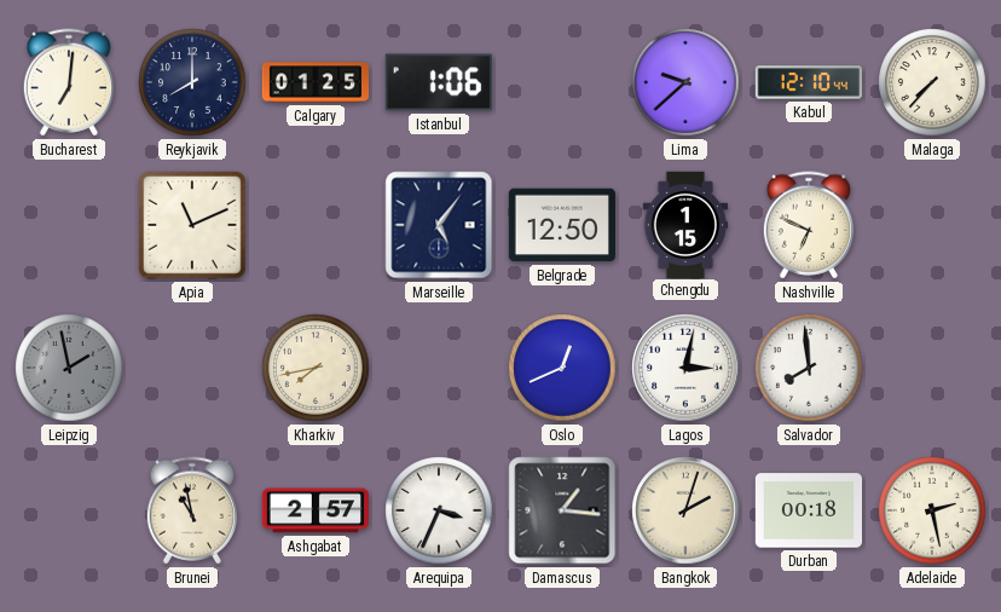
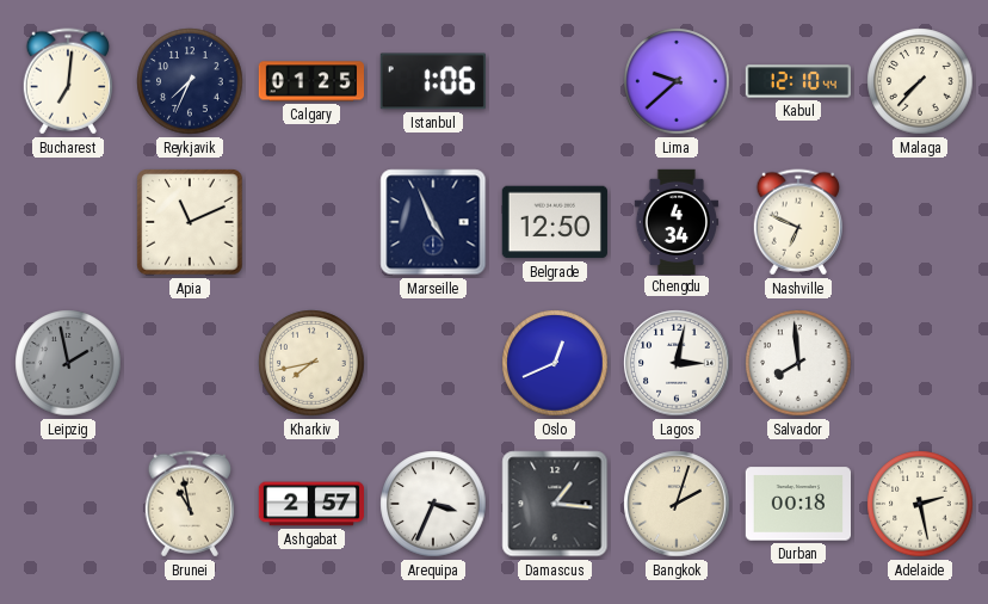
Reykjavik: 8:00 -> 7:34
Marseille: 5:06 -> 4:56
Chengdu: 1:15 -> 4:34
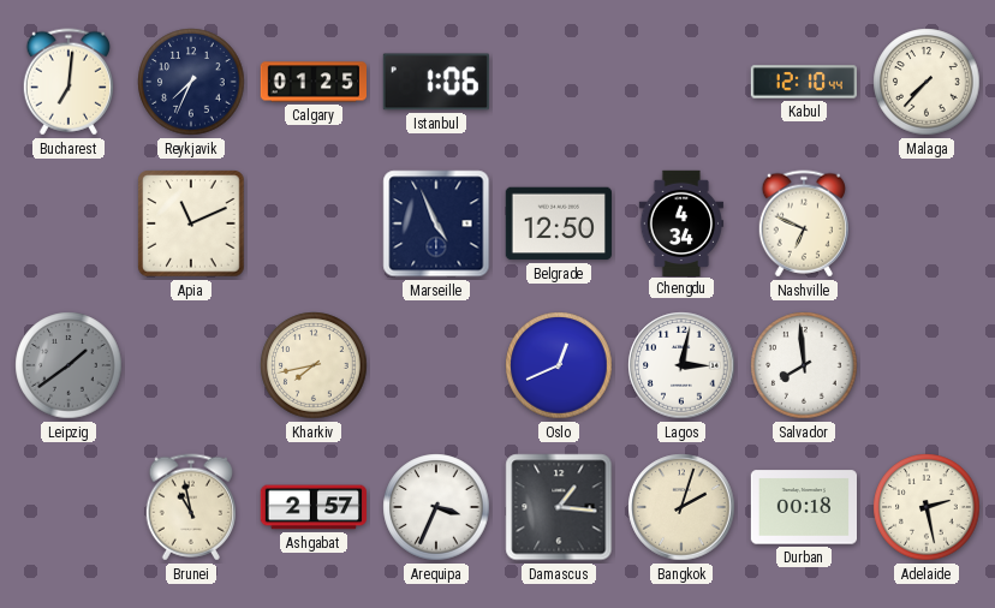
Lima: 9:38 -> none
Leipzig: 1:58 -> 1:39
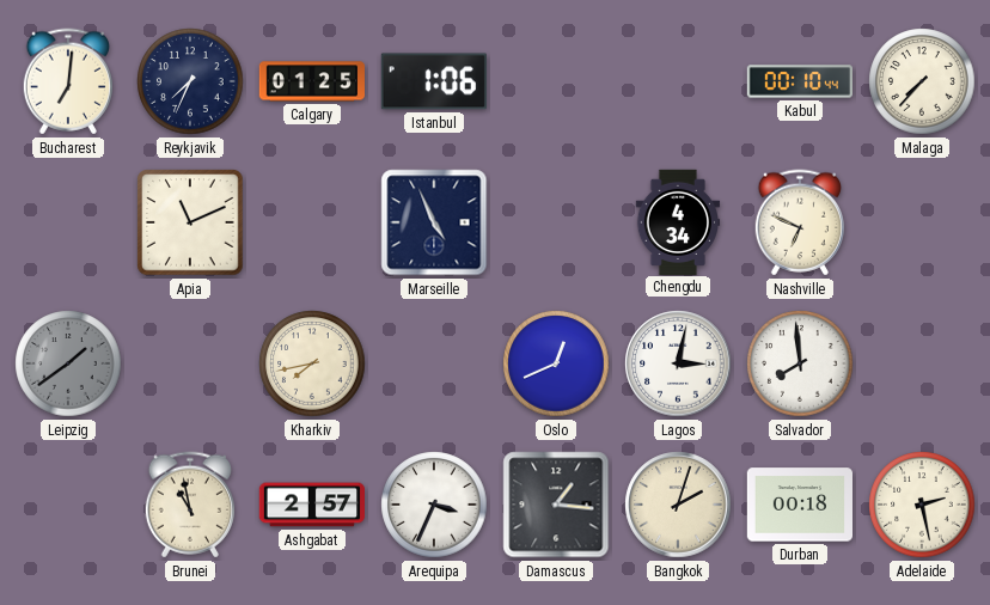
Kabul: 12:10 -> 00:10
Belgrade: 12:50 -> none
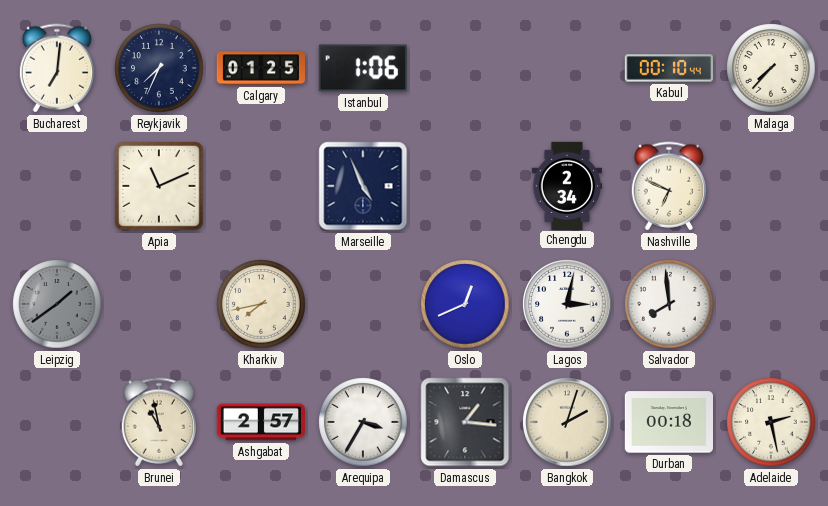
Chengdu: 4:34 -> 2:34
Arequipa: 3:34 -> 3:35
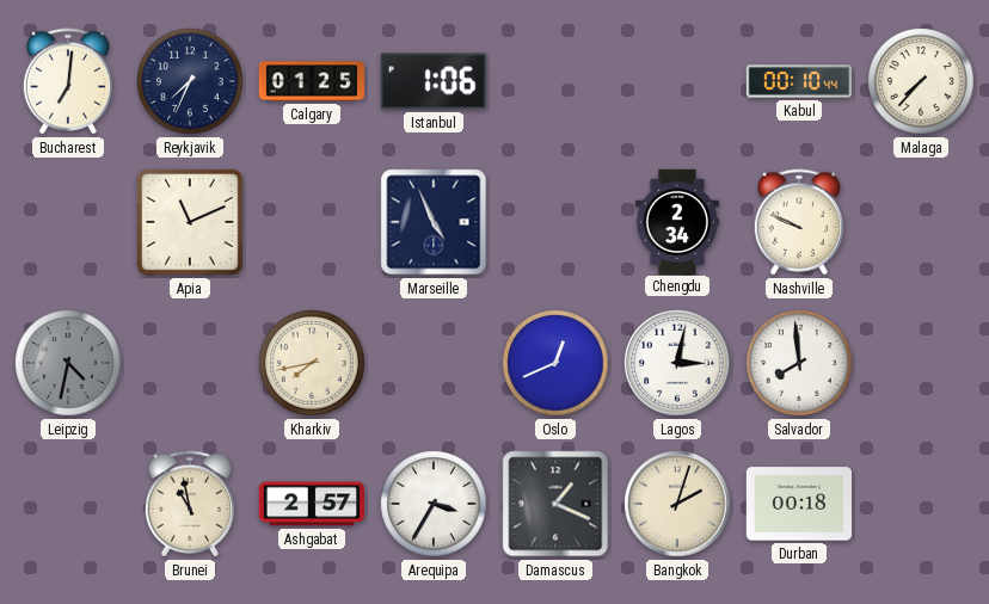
Nashville: 6:49 -> 9:49
Leipzig: 1:39 -> 4:32
Damascus: 1:16 -> 1:19
Adelaide: 2:28 -> none
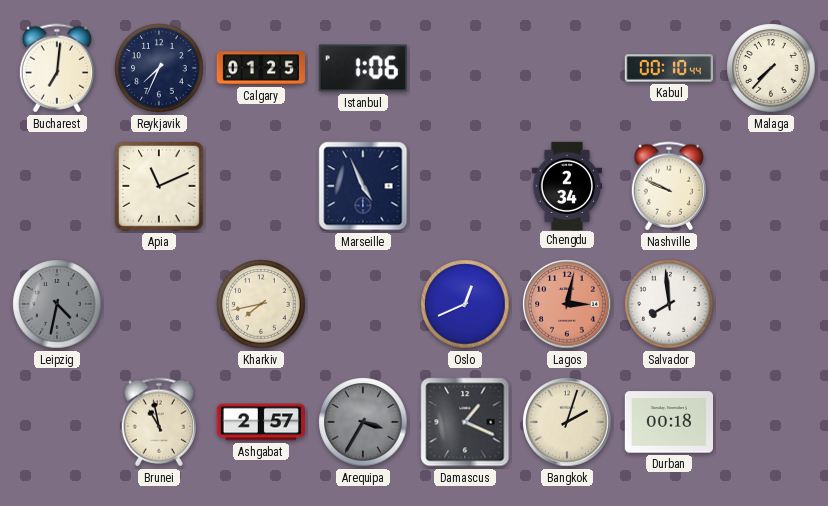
Lagos dial: white -> salmon
Arequipa dial: white -> grey
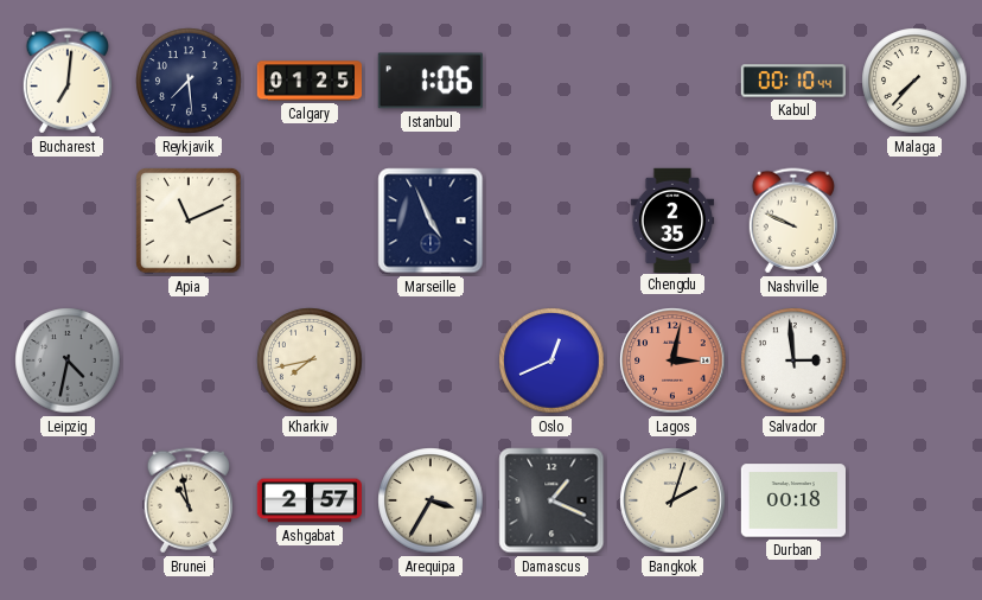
Reykjavik: 7:34 -> 7:29
Chengdu: 2:34 -> 2:35
Salvador: 7:59 -> 2:59
Arequipa dial: grey -> cream
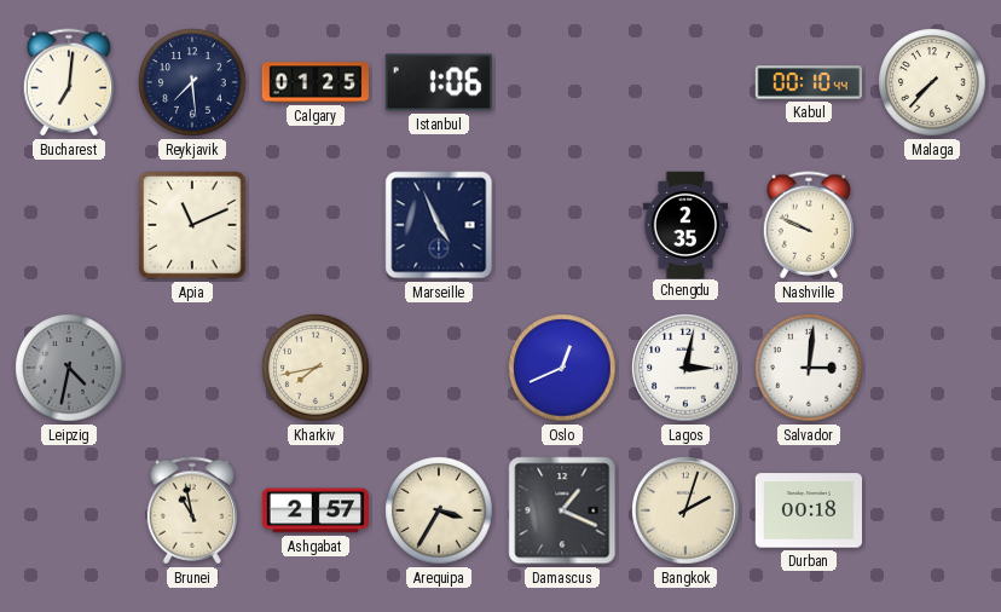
Lagos dial: salmon -> white
Salvador: 2:59 -> 3:01
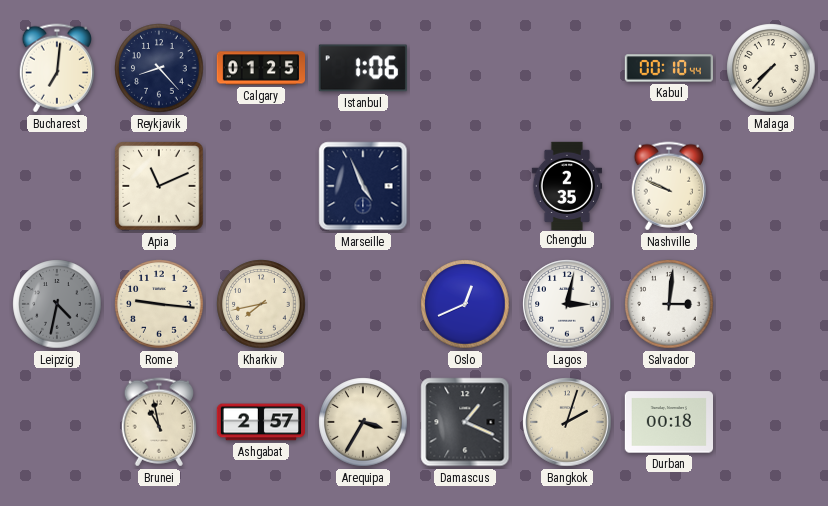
Reykjavik: 7:29 -> 8:23
Rome: none -> 9:16
